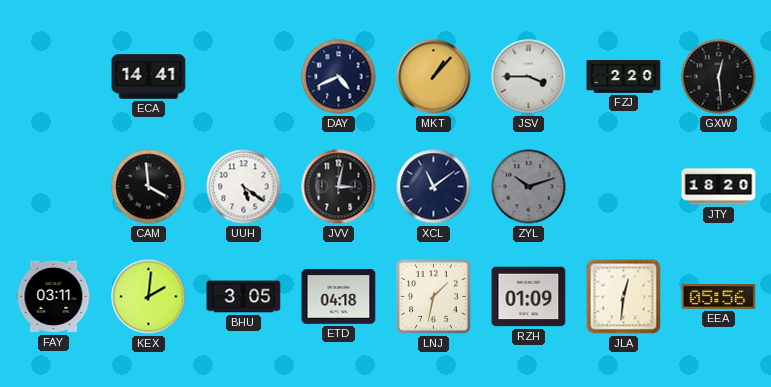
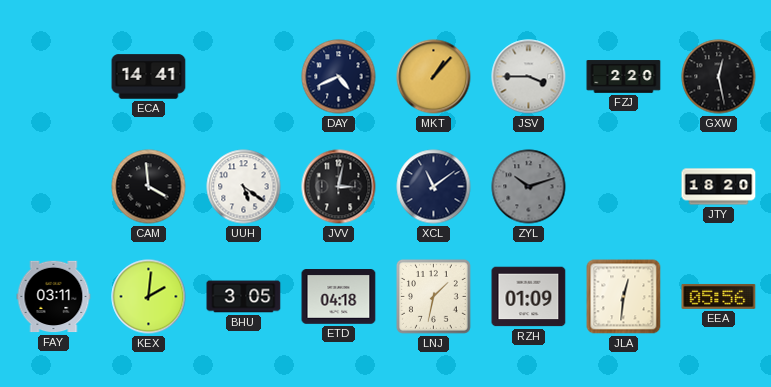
GXW: 12:29 -> 12:28
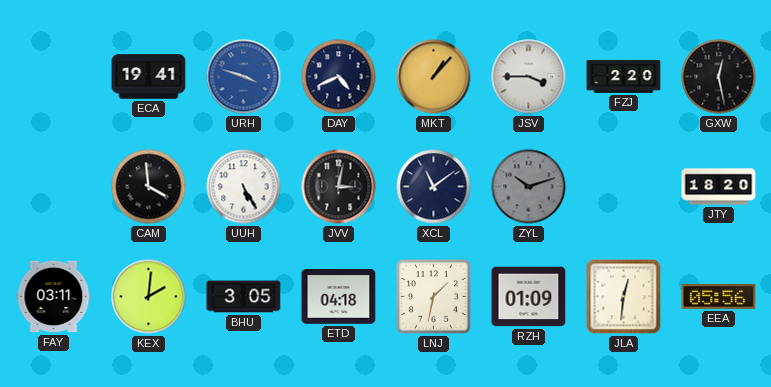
ECA: 14:41 -> 19:41
URH: none -> 3:48
UUH: 5:21 -> 5:25
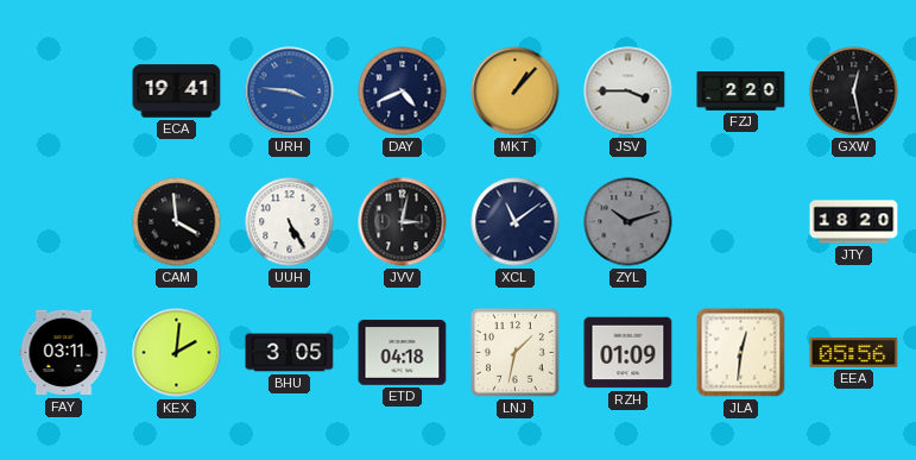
URH: 3:48 -> 3:46
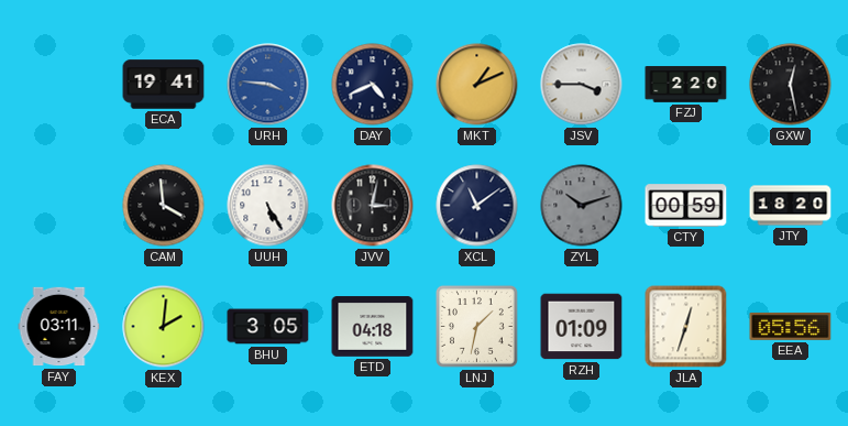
MKT: 1:07 -> 1:11
CTY: none -> 00:59
JLA: 12:31 -> 12:33
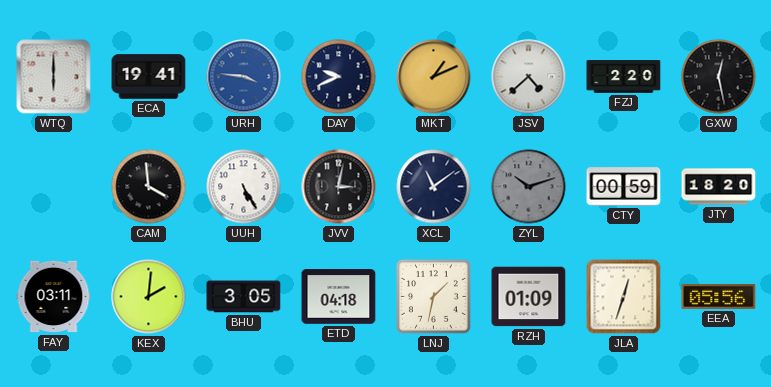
WTQ: none -> 6:00
DAY: 4:41 -> 9:41
JSV: 3:45 -> 4:38
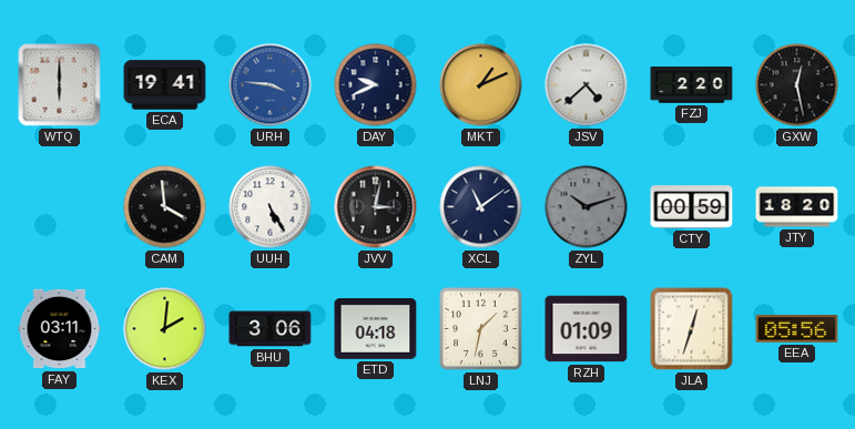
BHU: 3:05 -> 3:06
